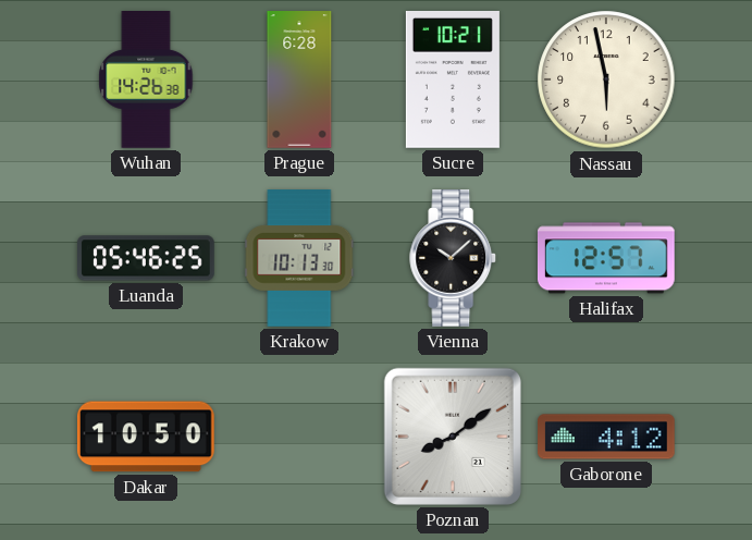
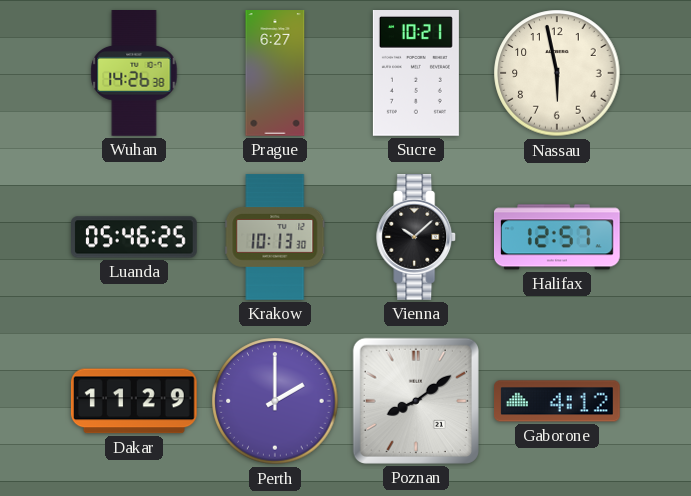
Prague: 6:28 -> 6:27
Dakar: 10:50 -> 11:29
Perth: none -> 2:00
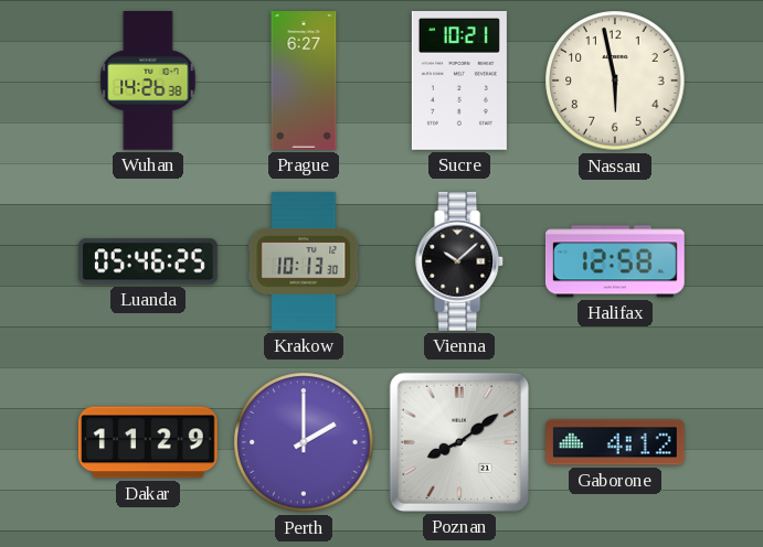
Halifax: 12:57 -> 12:58
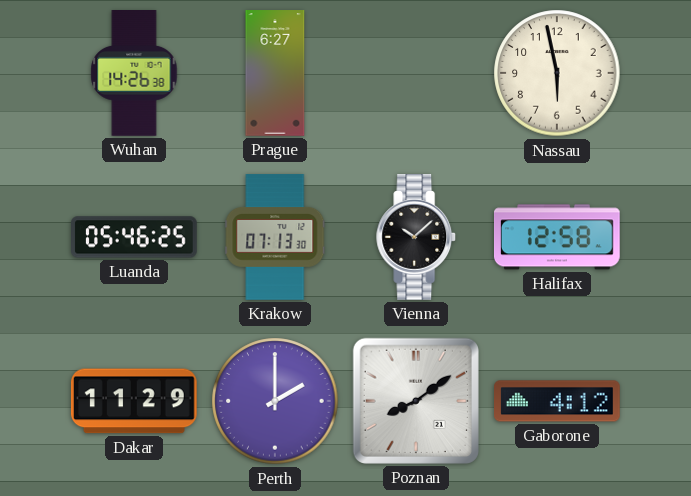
Sucre: 10:21 -> none
Krakow: 10:13 -> 07:13
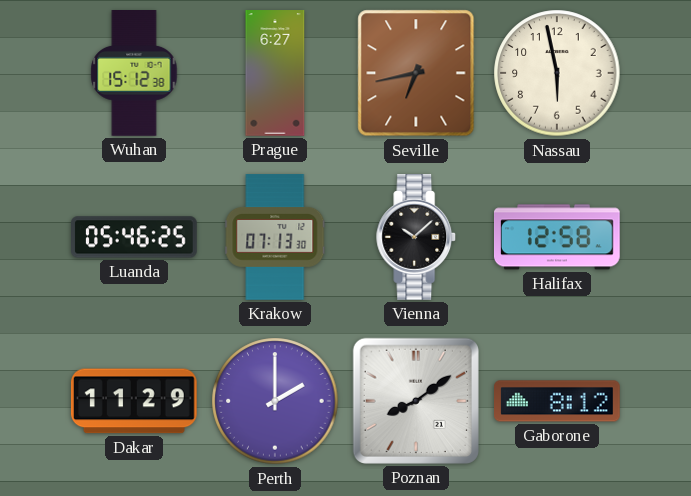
Wuhan: 14:26 -> 15:12
Seville: none -> 6:43
Gaborone: 4:12 -> 8:12
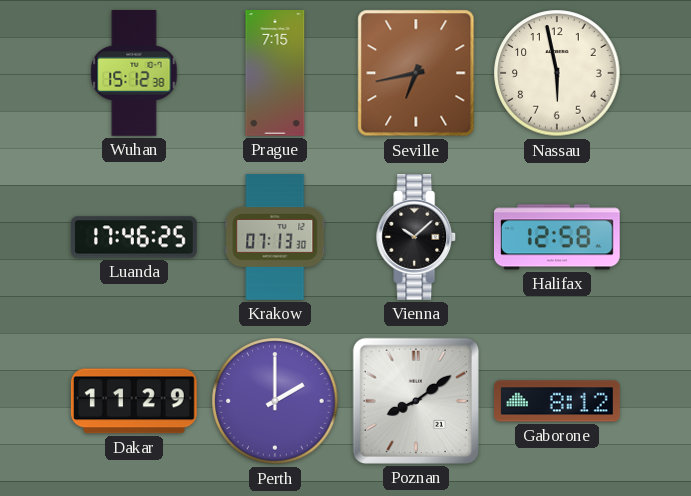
Prague: 6:27 -> 7:15
Luanda: 05:46 -> 17:46
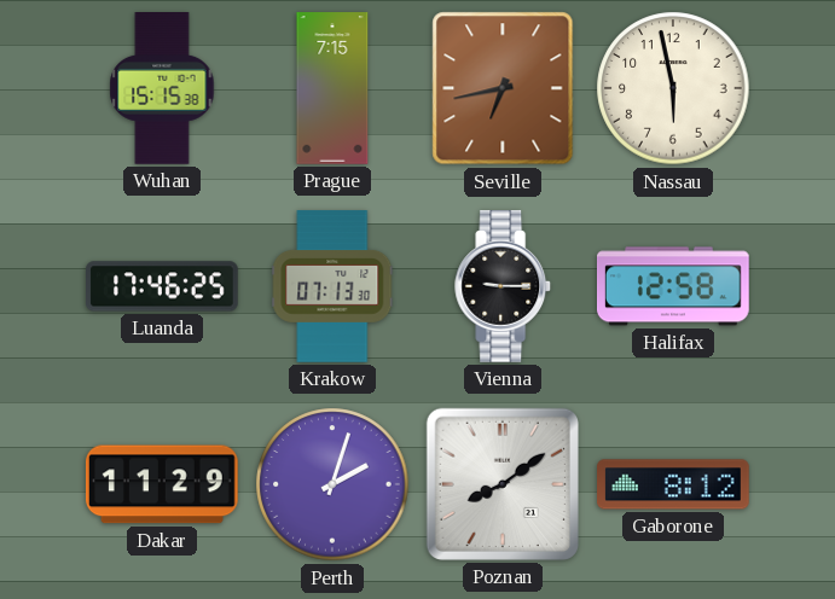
Wuhan: 15:12 -> 15:15
Vienna: 10:08 -> 9:15
Perth: 2:00 -> 2:03
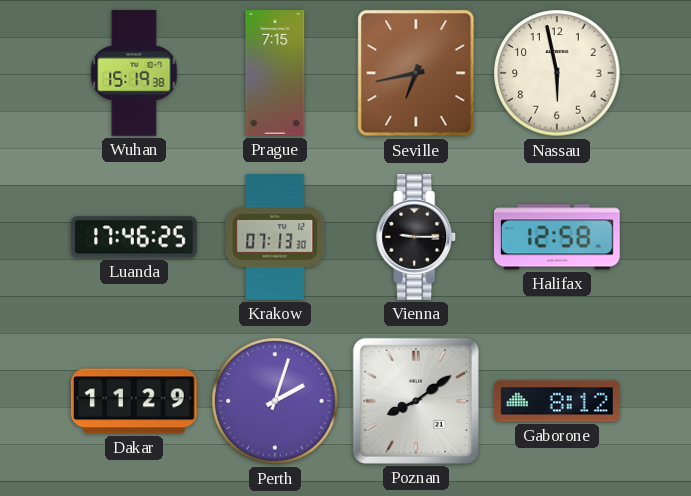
Wuhan: 15:15 -> 15:19
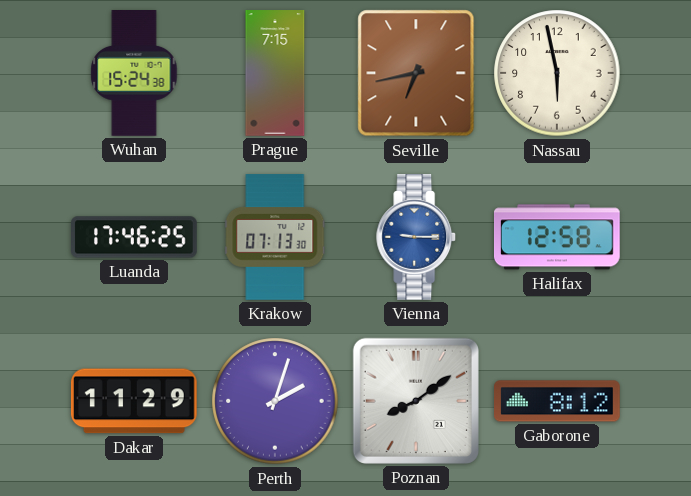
Wuhan: 15:19 -> 15:24
Vienna dial: black -> blue
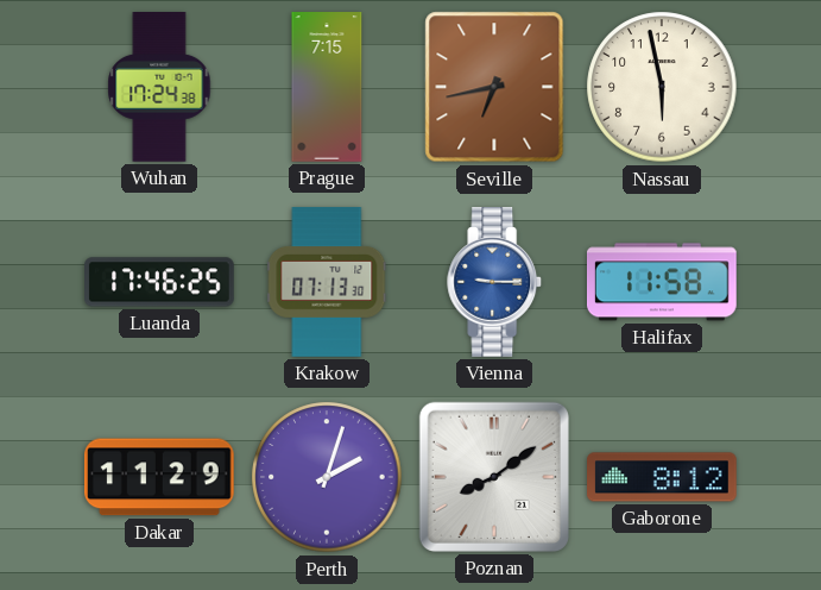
Wuhan: 15:24 -> 17:24
Halifax: 12:58 -> 11:58
